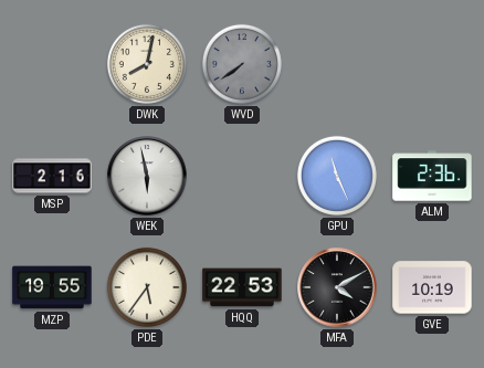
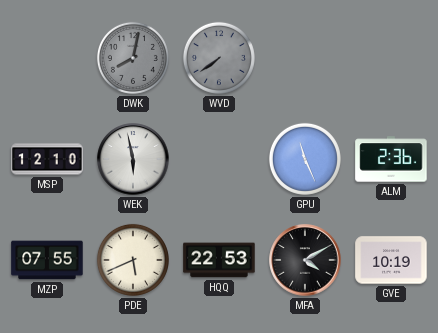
DWK dial: cream -> grey
MSP: 2:16 -> 12:10
MZP: 19:55 -> 07:55
PDE: 5:36 -> 5:41
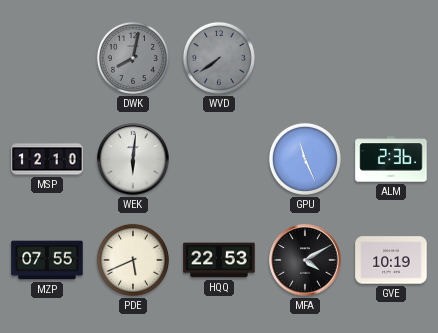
WEK: 5:58 -> 6:01
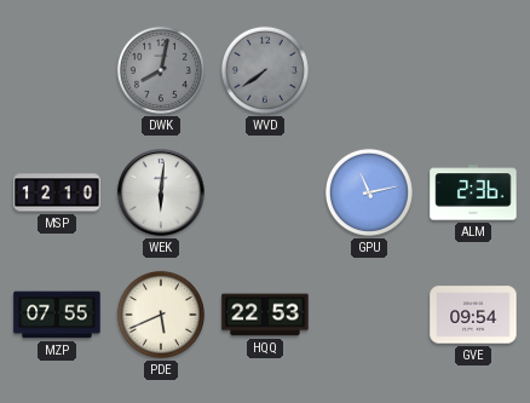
GPU: 11:26 -> 11:13
MFA: 4:10 -> none
GVE: 10:19 -> 09:54
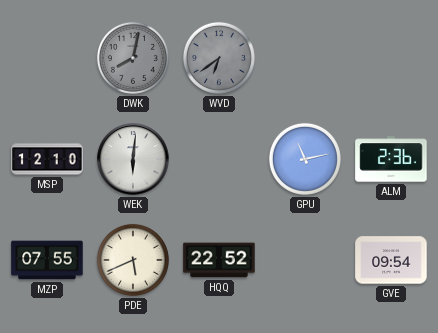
WVD: 7:39 -> 6:39
HQQ: 22:53 -> 22:52
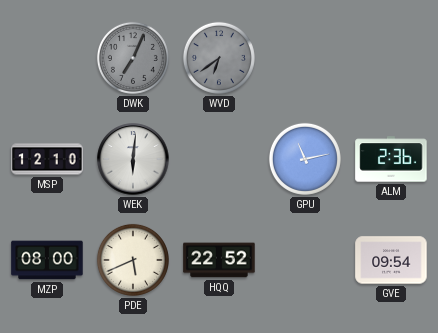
DWK: 8:02 -> 7:04
MZP: 07:55 -> 08:00
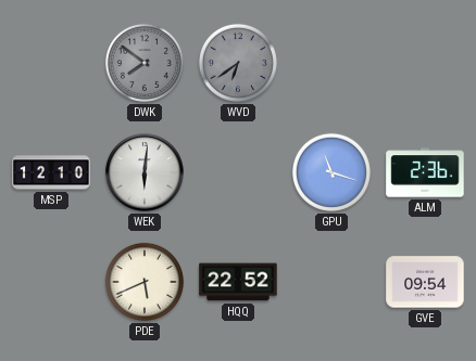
DWK: 7:04 -> 7:51
GPU: 11:13 -> 11:18
MZP: 08:00 -> none
